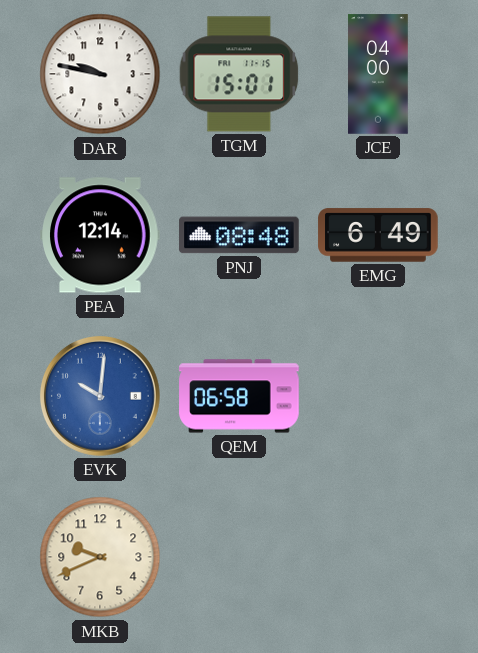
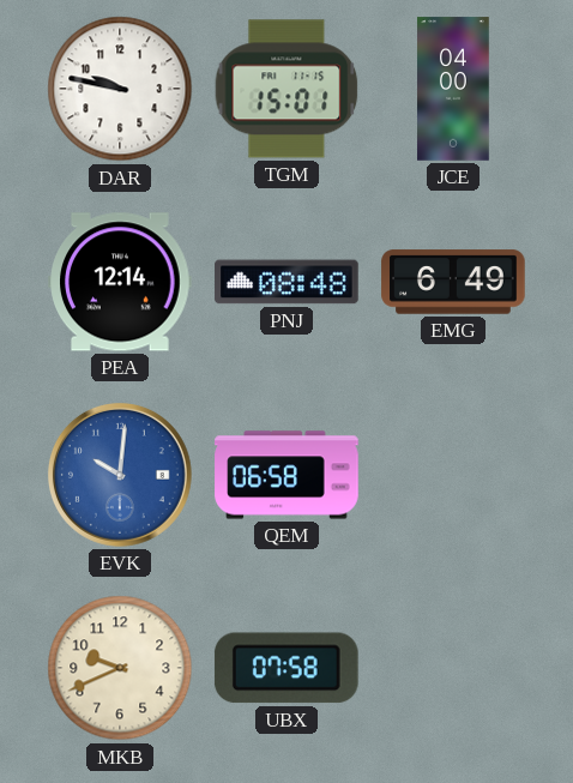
UBX: none -> 07:58
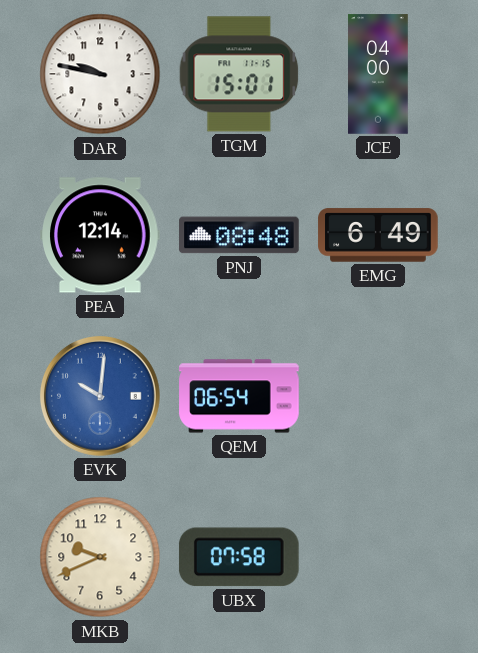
QEM: 06:58 -> 06:54
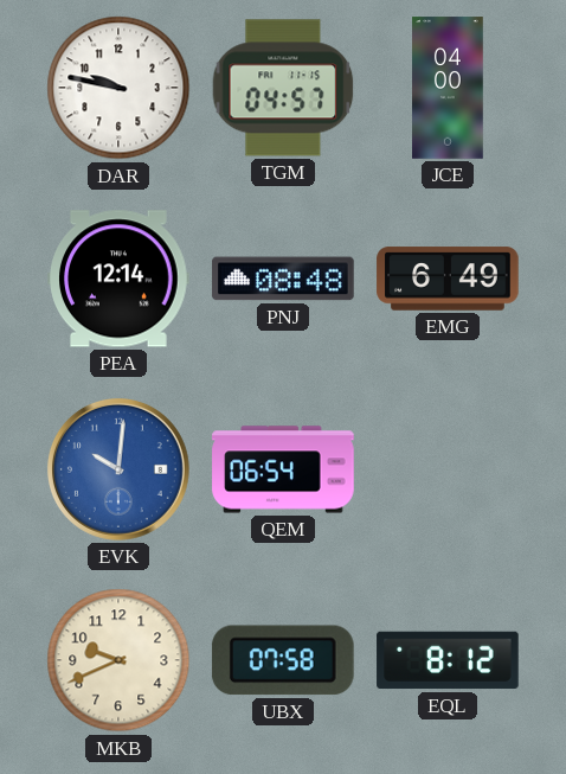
TGM: 15:01 -> 04:57
EQL: none -> 8:12
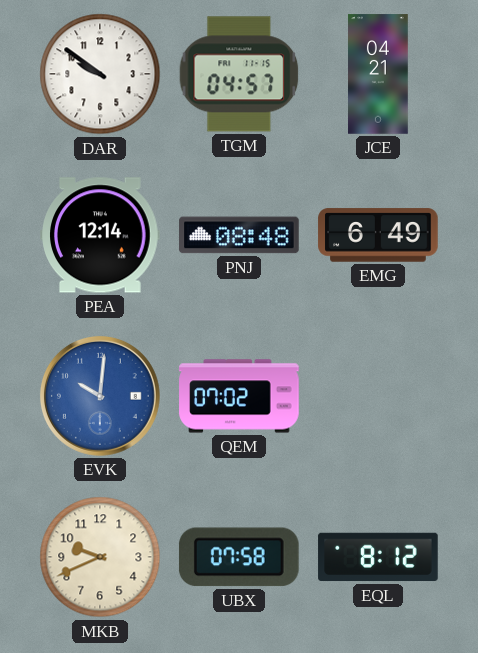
DAR: 9:47 -> 9:51
JCE: 04:00 -> 04:21
QEM: 06:54 -> 07:02
